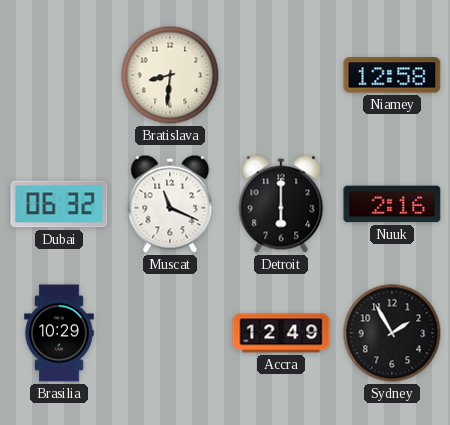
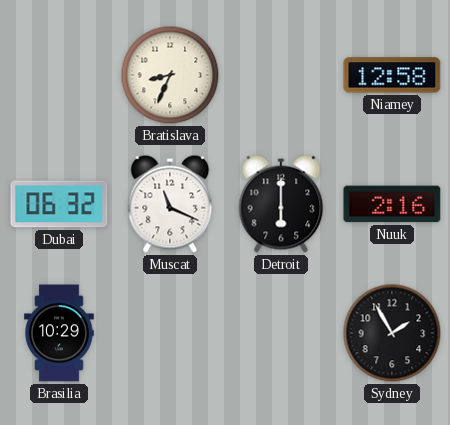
Bratislava: 8:31 -> 8:34
Accra: 12:49 -> none
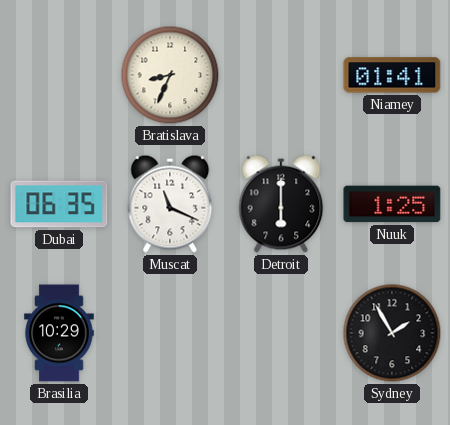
Niamey: 12:58 -> 01:41
Dubai: 06:32 -> 06:35
Nuuk: 2:16 -> 1:25
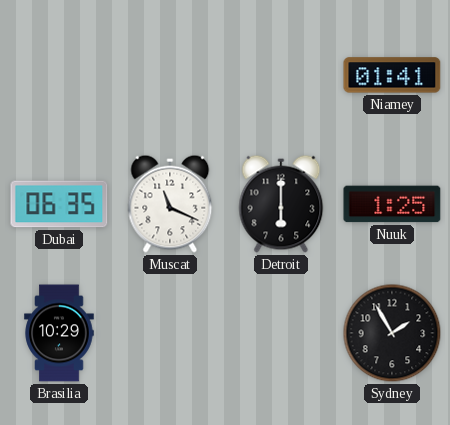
Bratislava: 8:34 -> none
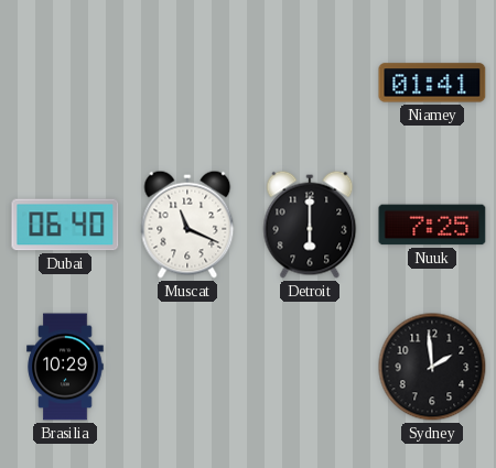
Dubai: 06:35 -> 06:40
Nuuk: 1:25 -> 7:25
Sydney: 1:55 -> 1:59
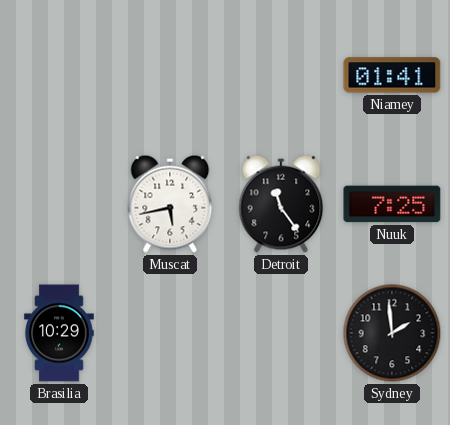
Dubai: 06:40 -> none
Muscat: 11:19 -> 5:43
Detroit: 6:00 -> 11:24
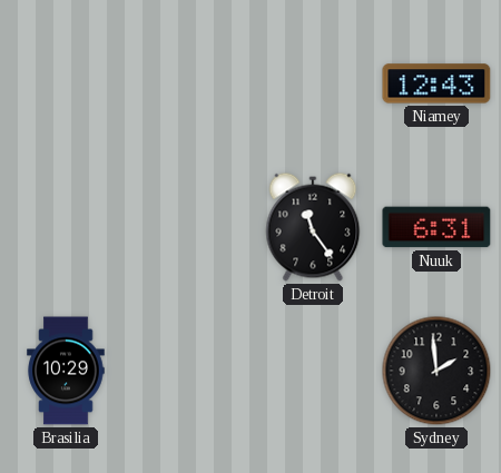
Niamey: 01:41 -> 12:43
Muscat: 5:43 -> none
Nuuk: 7:25 -> 6:31
